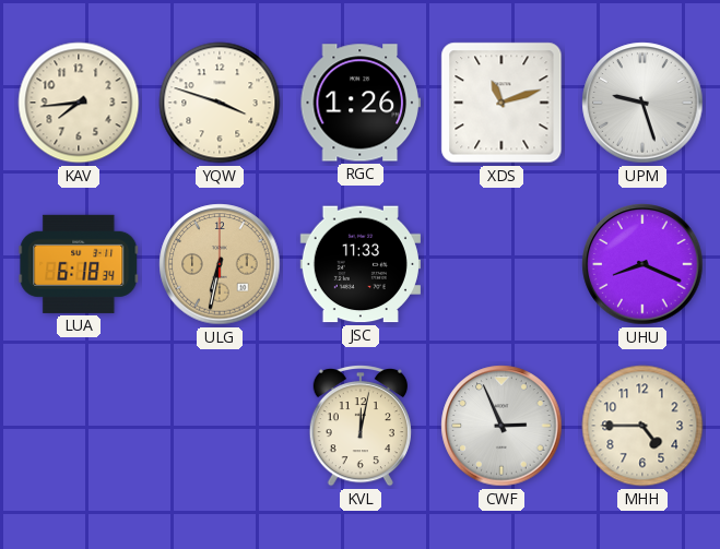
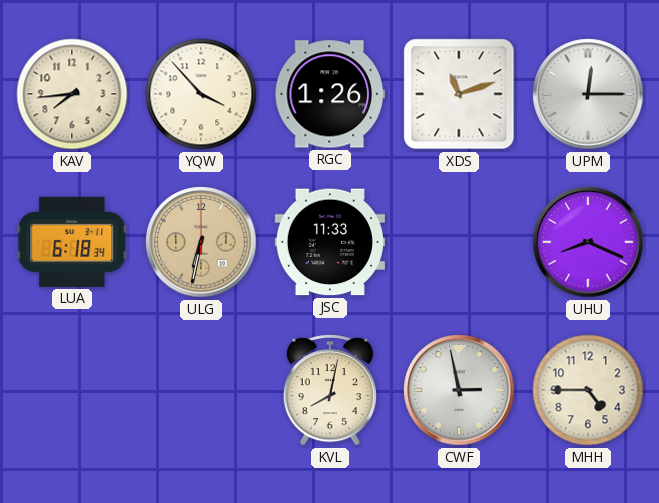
YQW: 3:48 -> 3:53
UPM: 9:27 -> 12:15
KVL: 12:02 -> 8:02
CWF: 2:56 -> 2:58
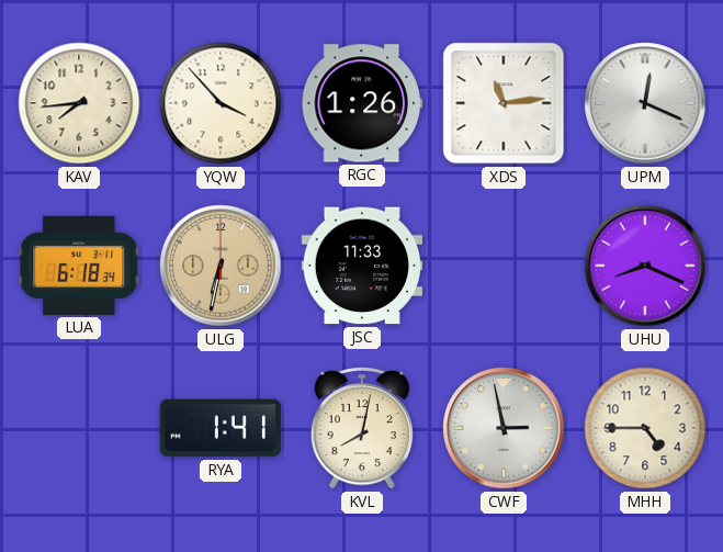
XDS: 11:12 -> 11:14
UPM: 12:15 -> 12:19
RYA: none -> 1:41
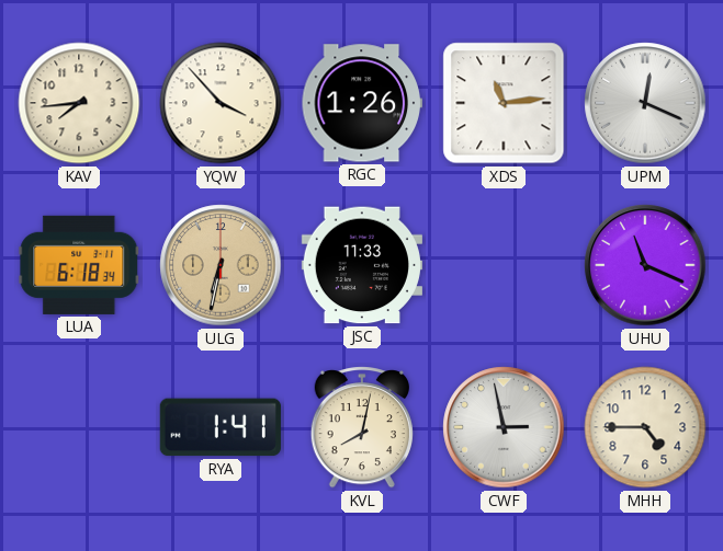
UHU: 8:19 -> 11:19
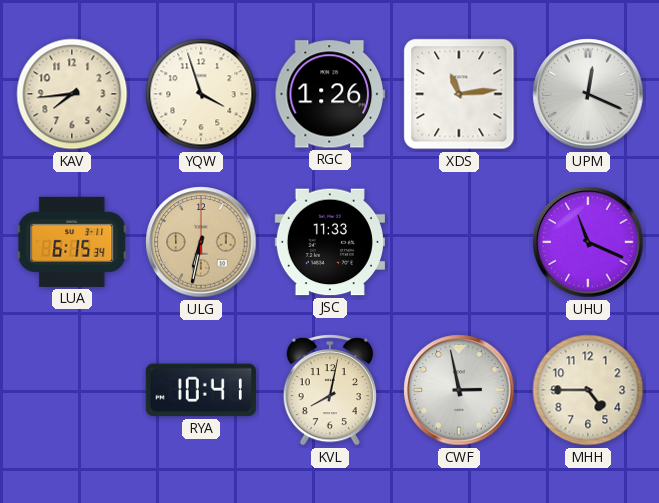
YQW: 3:53 -> 3:57
LUA: 6:18 -> 6:15
RYA: 1:41 -> 10:41
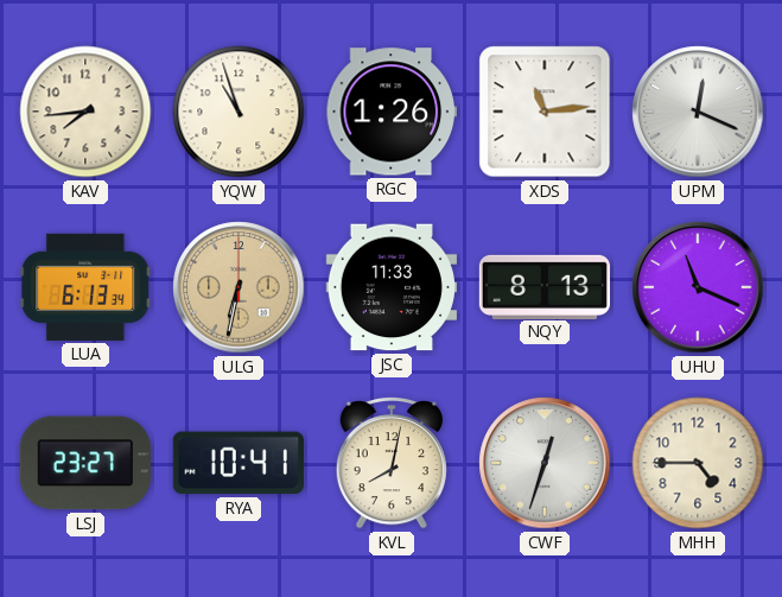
YQW: 3:57 -> 10:57
LUA: 6:15 -> 6:13
NQY: none -> 8:13
LSJ: none -> 23:27
CWF: 2:58 -> 12:33
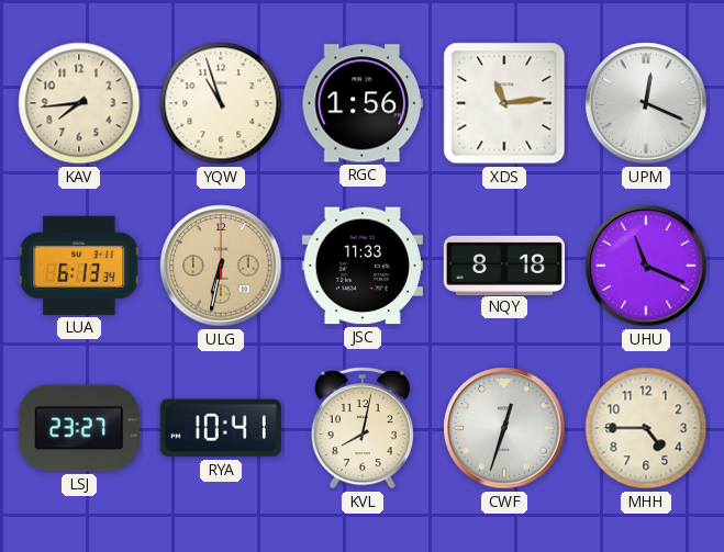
RGC: 1:26 -> 1:56
NQY: 8:13 -> 8:18
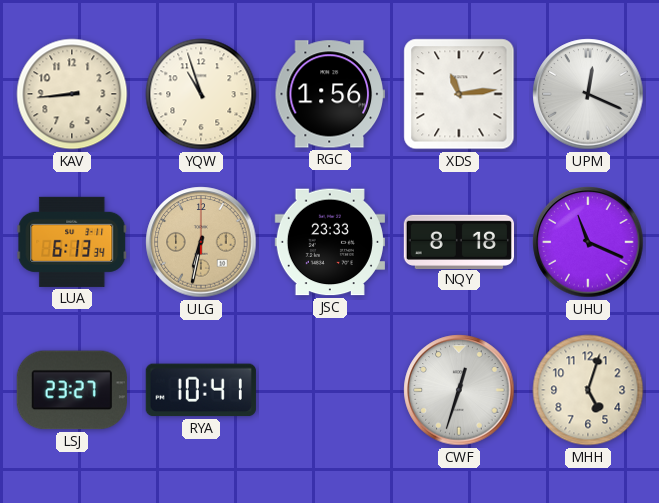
KAV: 7:44 -> 8:44
JSC: 11:33 -> 23:33
KVL: 8:02 -> none
MHH: 4:45 -> 5:03
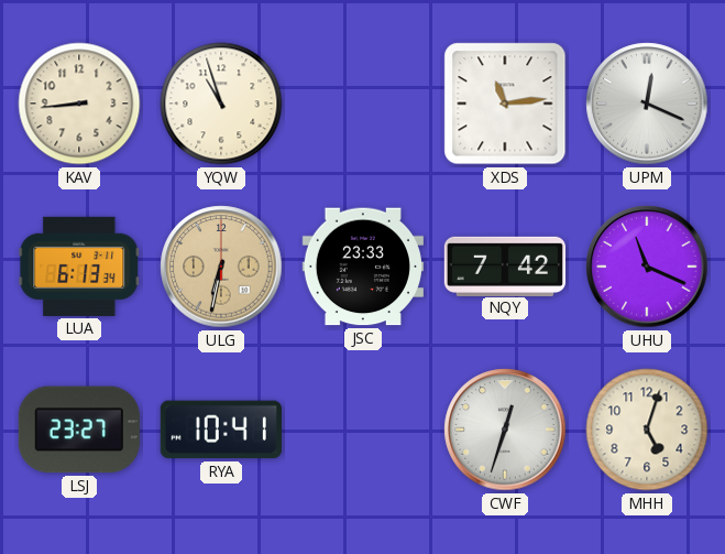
RGC: 1:56 -> none
NQY: 8:18 -> 7:42
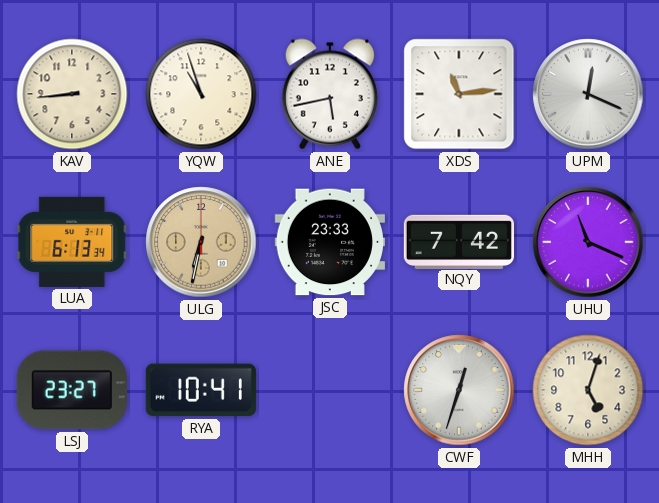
ANE: none -> 5:43
